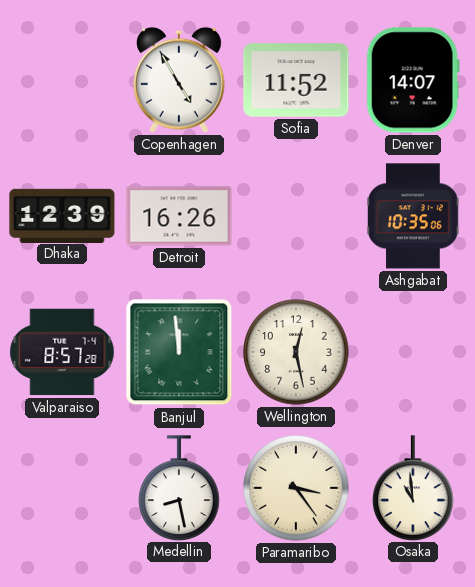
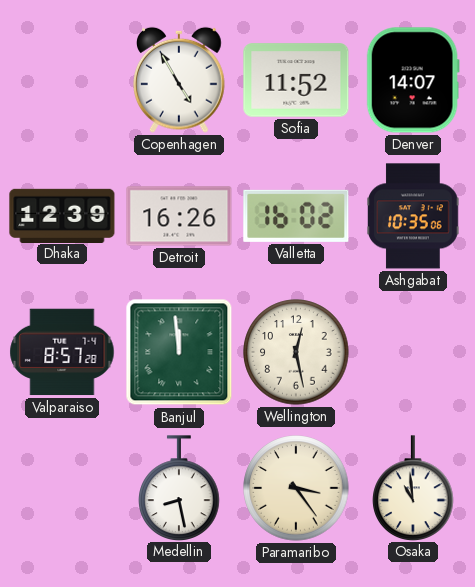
Valletta: none -> 16:02
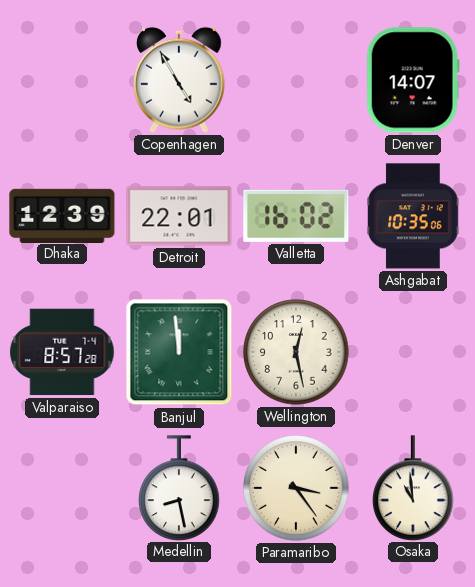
Sofia: 11:52 -> none
Detroit: 16:26 -> 22:01
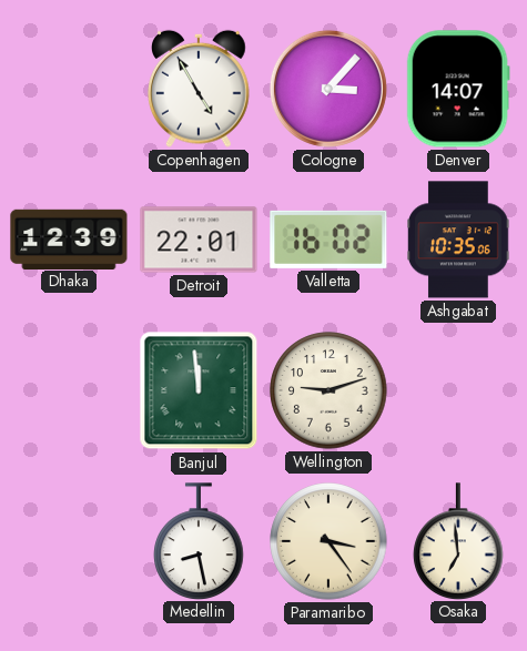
Cologne: none -> 3:07
Valparaiso: 8:57 -> none
Wellington: 12:28 -> 9:12
Osaka: 10:59 -> 6:59
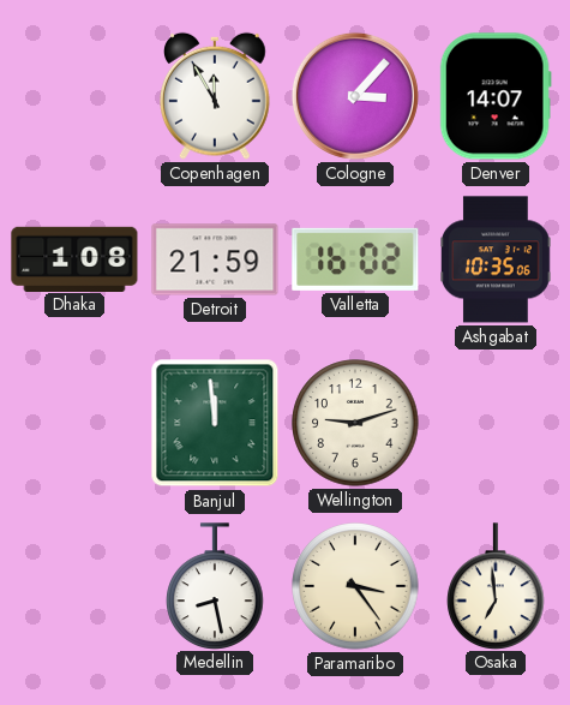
Copenhagen: 4:55 -> 11:55
Dhaka: 12:39 -> 1:08
Detroit: 22:01 -> 21:59
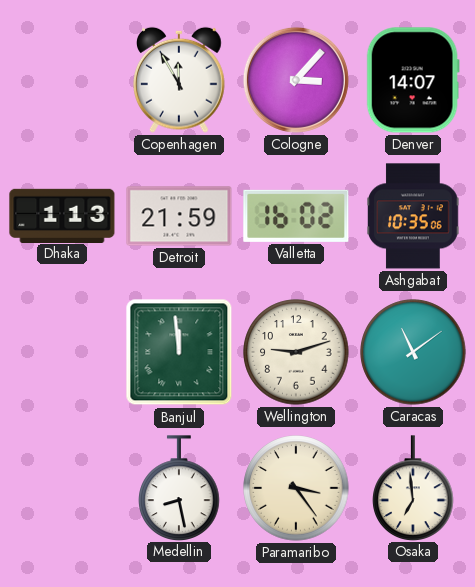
Dhaka: 1:08 -> 1:13
Caracas: none -> 11:09
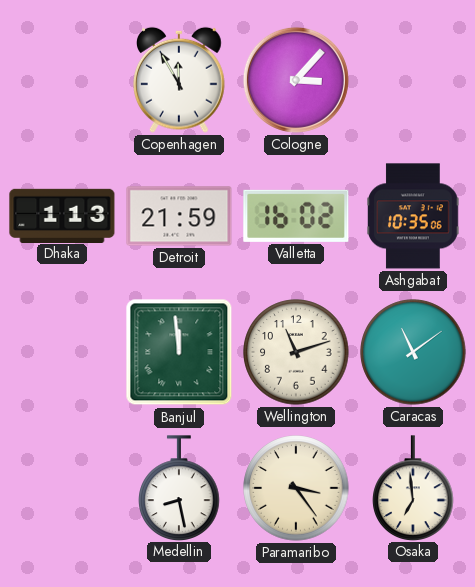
Denver: 14:07 -> none
Wellington: 9:12 -> 11:12
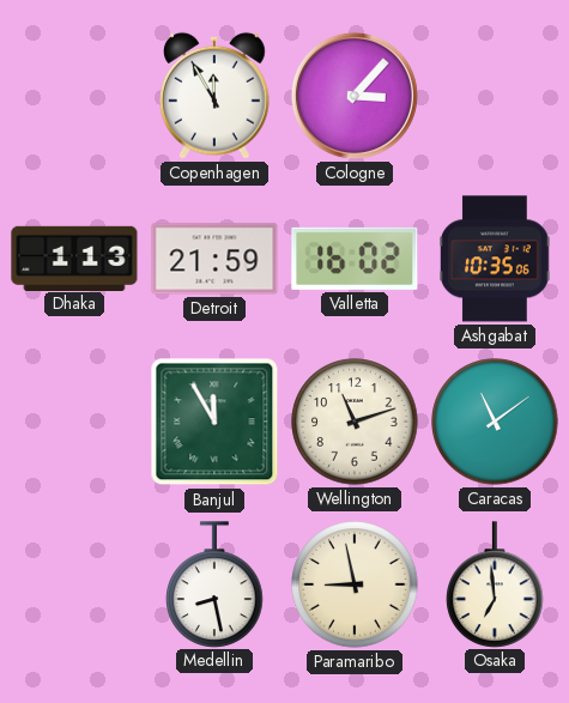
Banjul: 11:59 -> 11:55
Paramaribo: 3:24 -> 8:58
